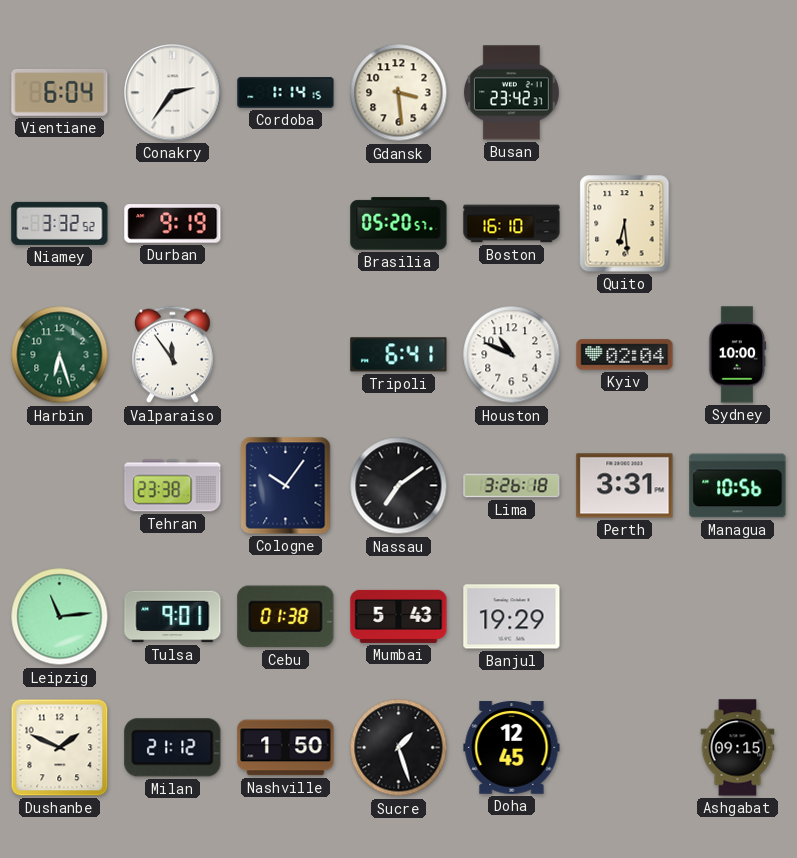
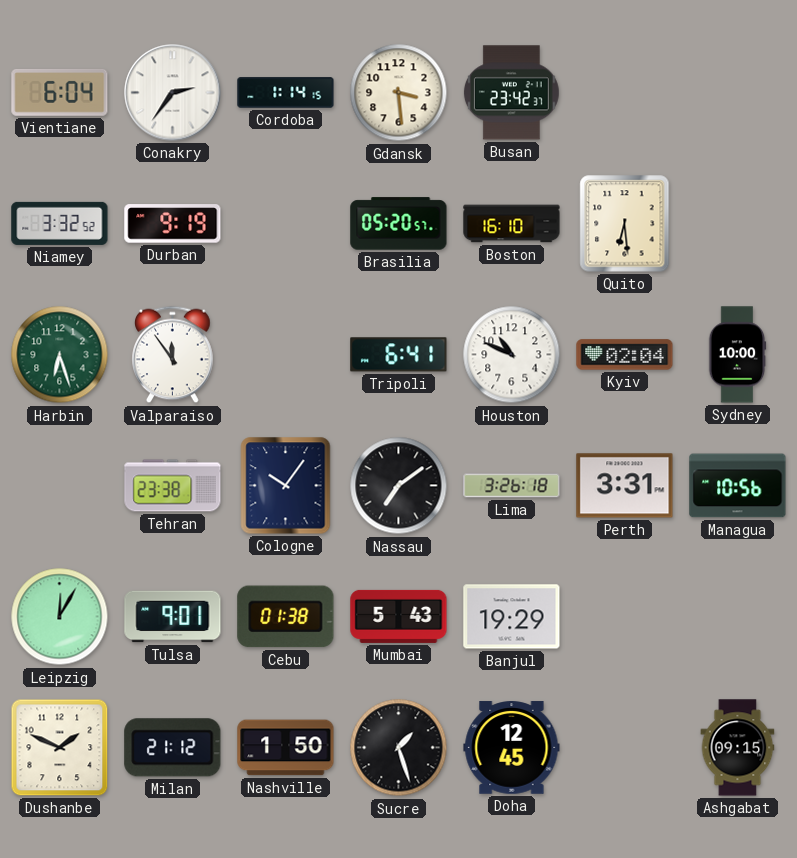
Leipzig: 11:14 -> 12:05
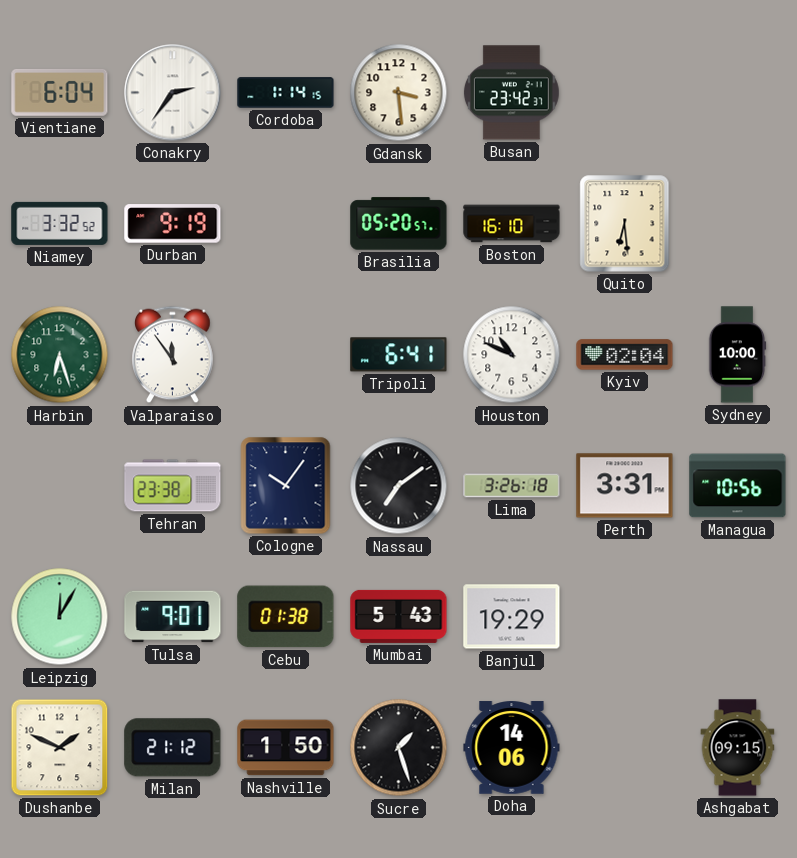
Doha: 12:45 -> 14:06
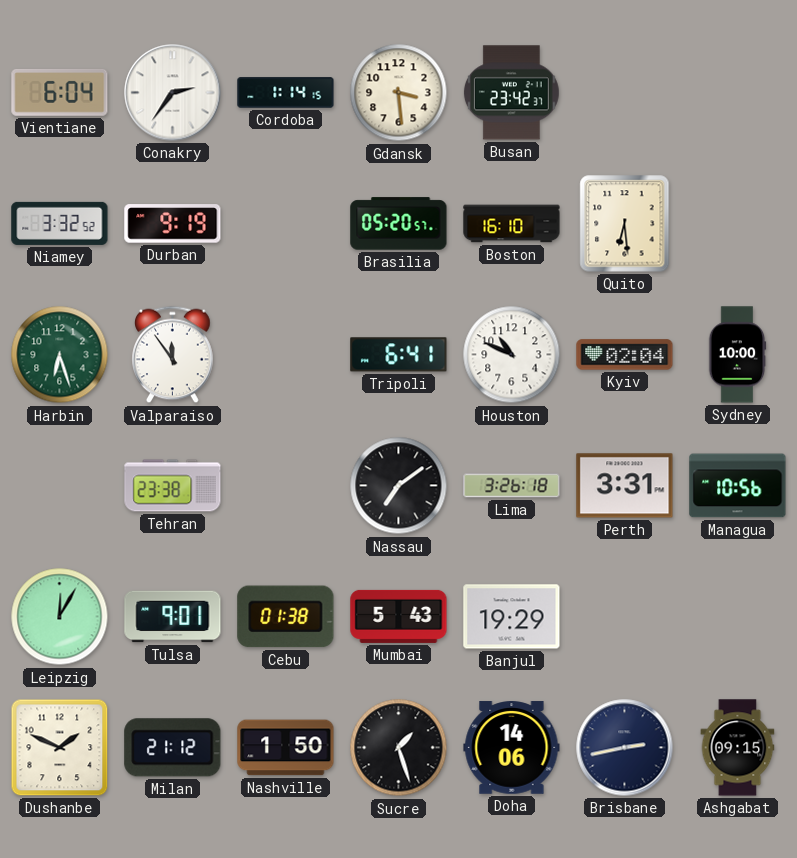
Cologne: 10:06 -> none
Brisbane: none -> 2:43
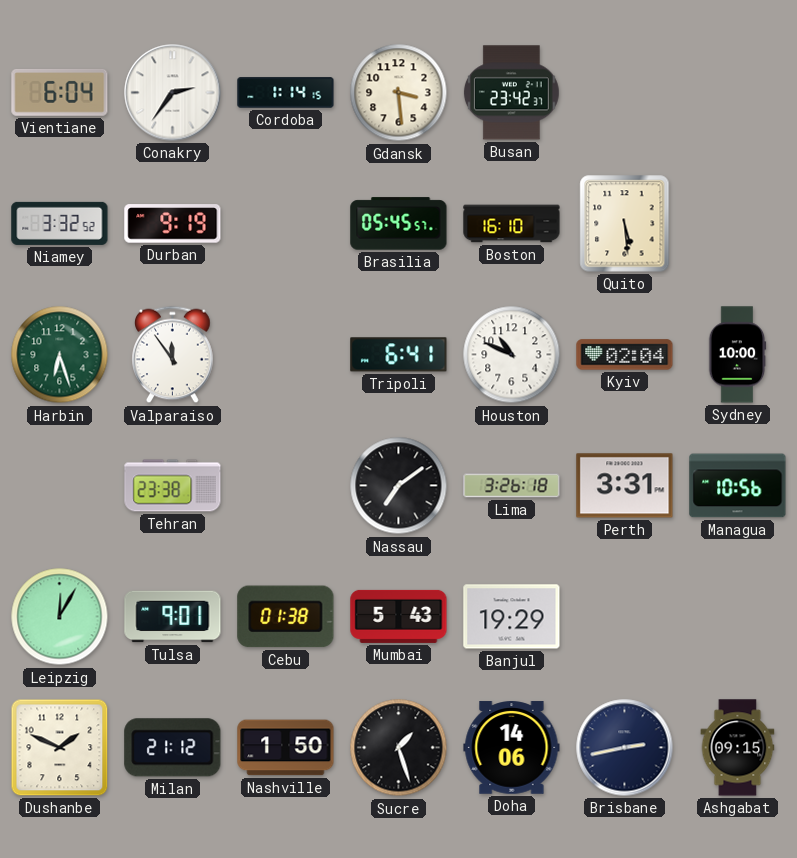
Brasilia: 05:20 -> 05:45
Quito: 6:29 -> 5:29
